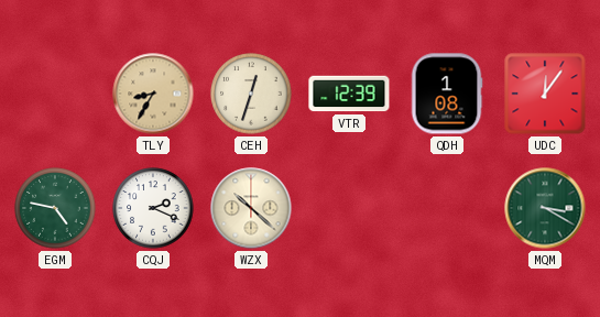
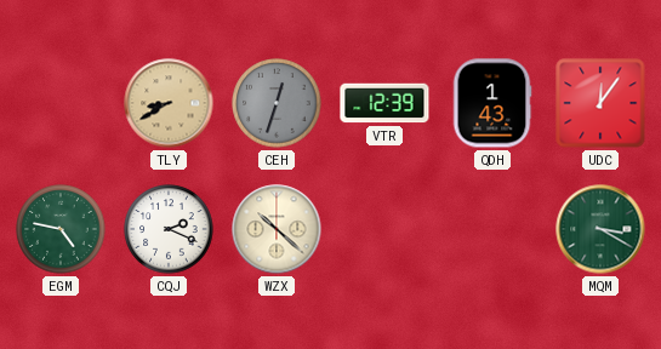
TLY: 8:35 -> 8:40
CEH dial: cream -> grey
QDH: 1:08 -> 1:43
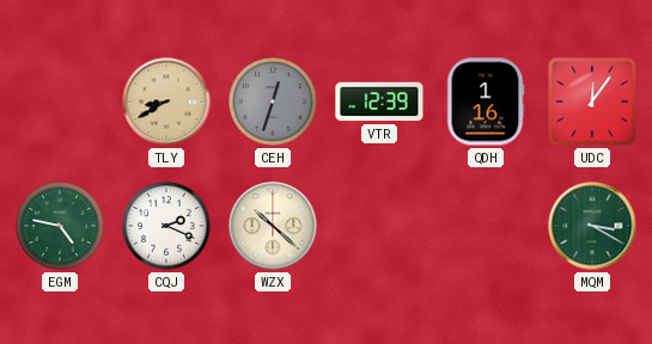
QDH: 1:43 -> 1:16
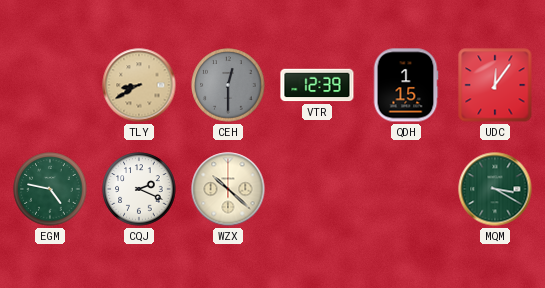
CEH: 12:33 -> 12:30
QDH: 1:16 -> 1:15
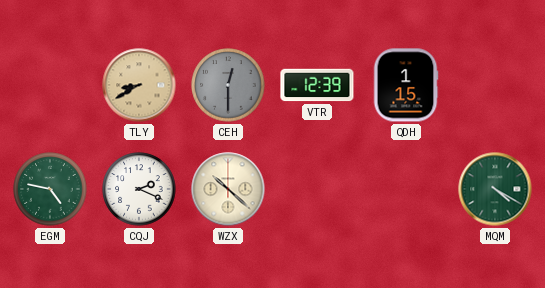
UDC: 12:06 -> none
MQM: 3:20 -> 4:20
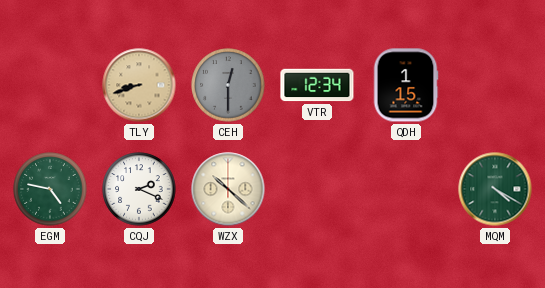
TLY: 8:40 -> 8:42
VTR: 12:39 -> 12:34
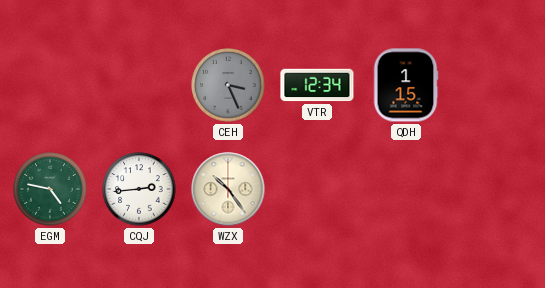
TLY: 8:42 -> none
CEH: 12:30 -> 3:26
CQJ: 2:19 -> 2:44
WZX: 10:22 -> 10:24
MQM: 4:20 -> none
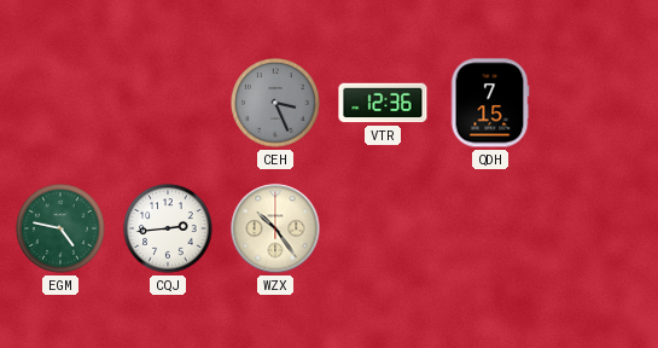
VTR: 12:34 -> 12:36
QDH: 1:15 -> 7:15
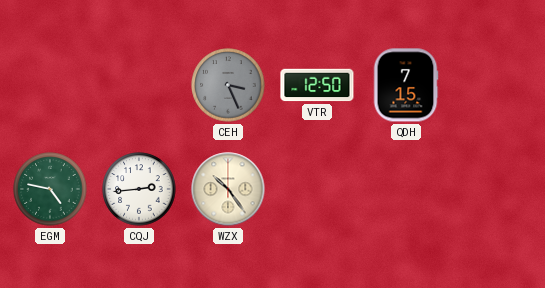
VTR: 12:36 -> 12:50
